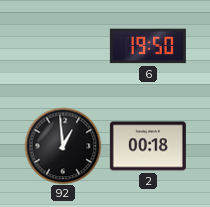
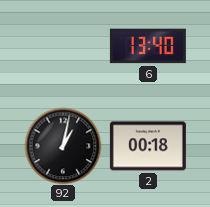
6: 19:50 -> 13:40
92: 12:59 -> 1:02
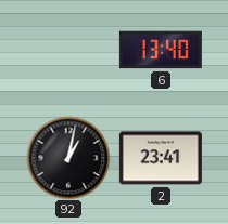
2: 00:18 -> 23:41
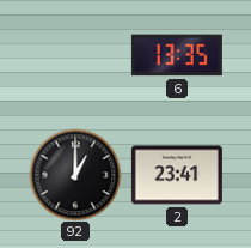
6: 13:40 -> 13:35
92: 1:02 -> 1:00
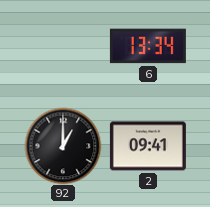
6: 13:35 -> 13:34
2: 23:41 -> 09:41
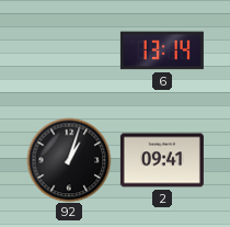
6: 13:34 -> 13:14
92: 1:00 -> 1:03
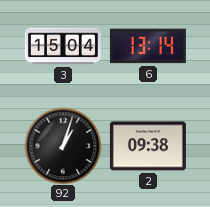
3: none -> 15:04
2: 09:41 -> 09:38
